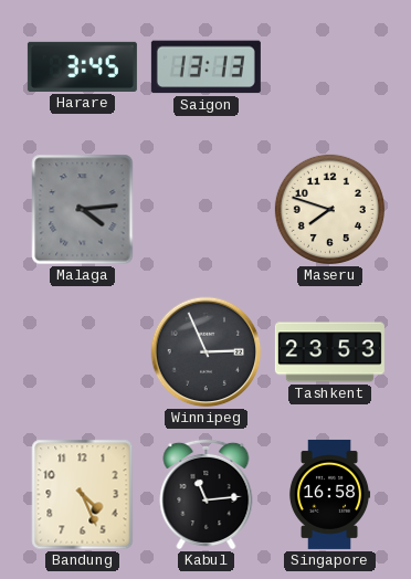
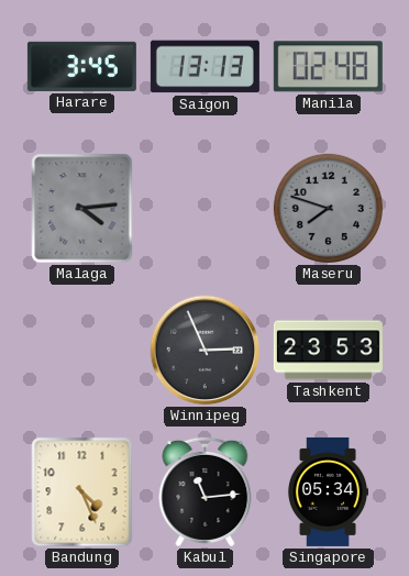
Manila: none -> 02:48
Maseru dial: cream -> grey
Singapore: 16:58 -> 05:34
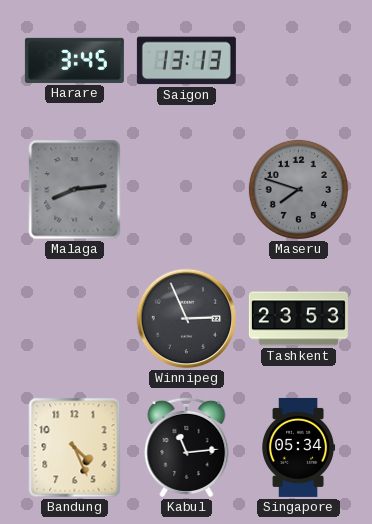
Manila: 02:48 -> none
Malaga: 4:14 -> 8:14
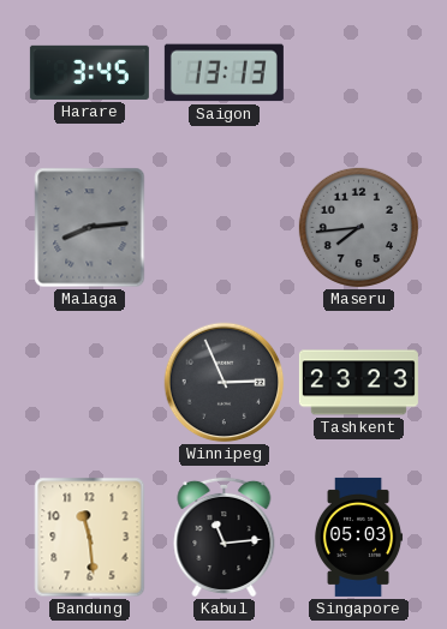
Maseru: 7:48 -> 7:44
Tashkent: 23:53 -> 23:23
Bandung: 4:26 -> 11:29
Singapore: 05:34 -> 05:03
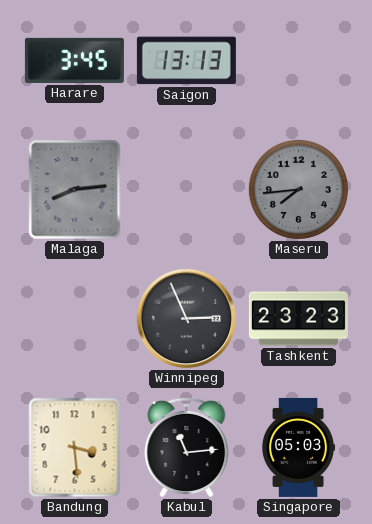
Bandung: 11:29 -> 3:29
